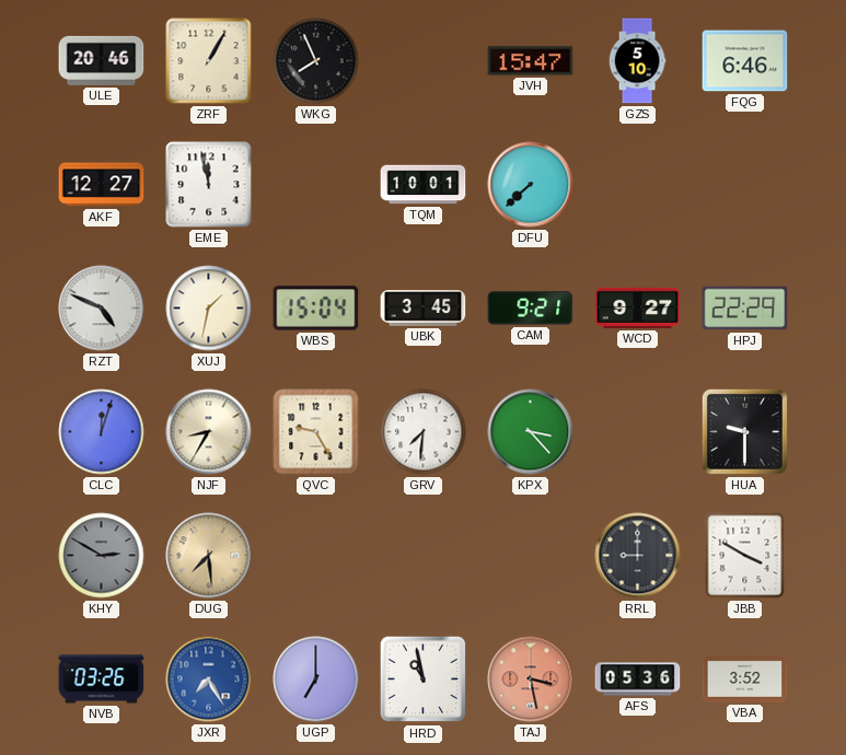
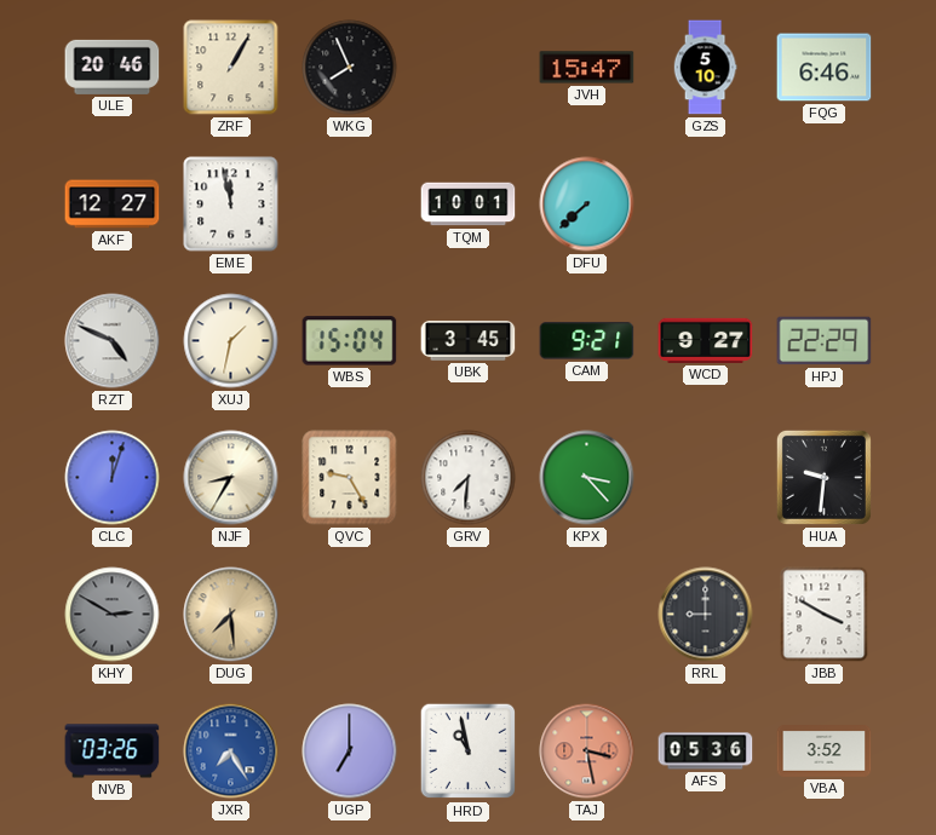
HUA: 9:30 -> 9:31
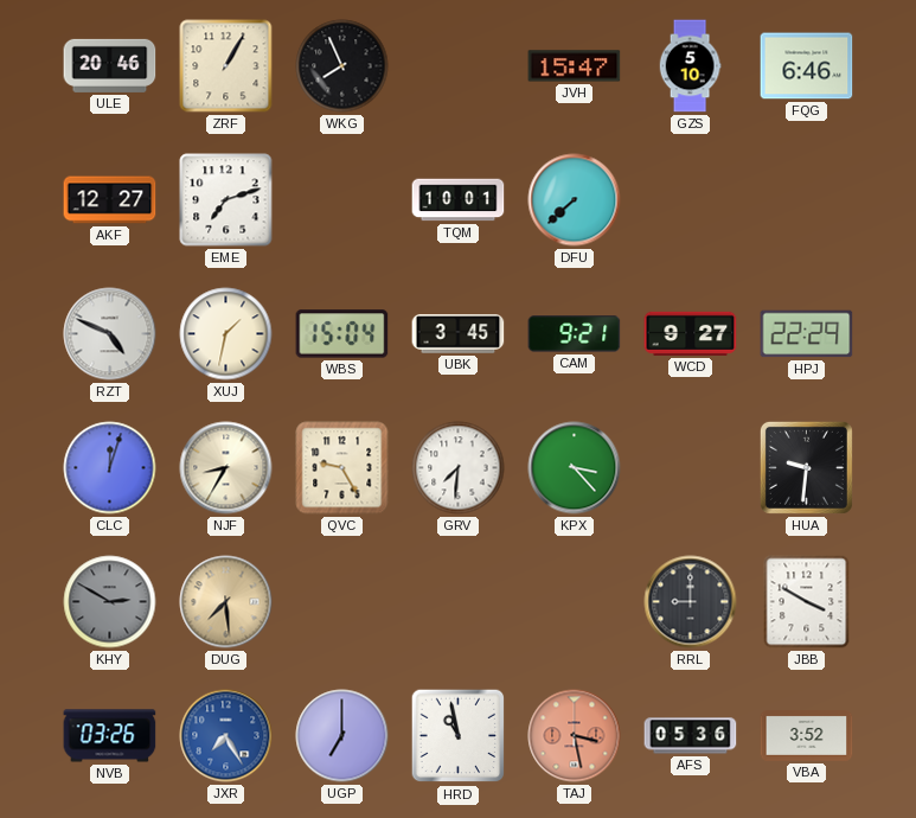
EME: 11:58 -> 7:12
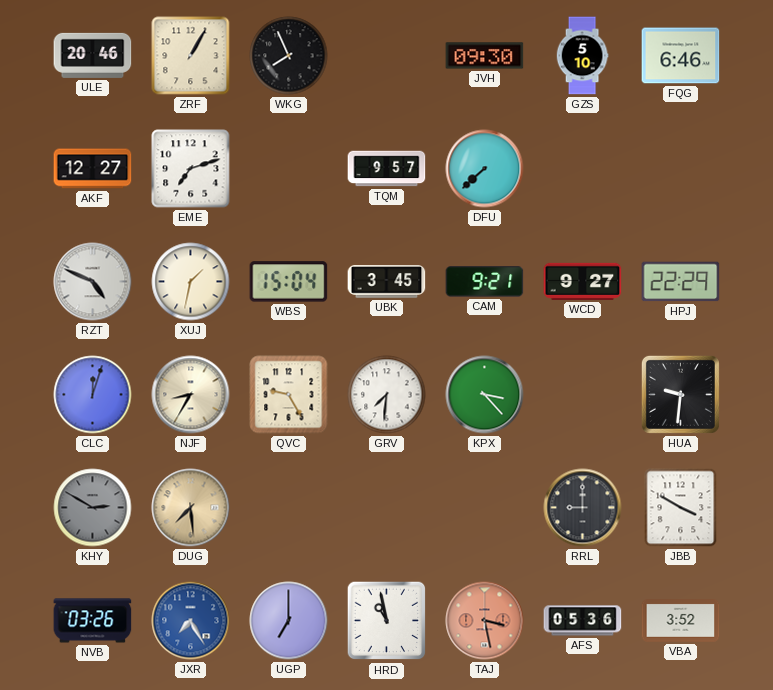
JVH: 15:47 -> 09:30
TQM: 10:01 -> 9:57
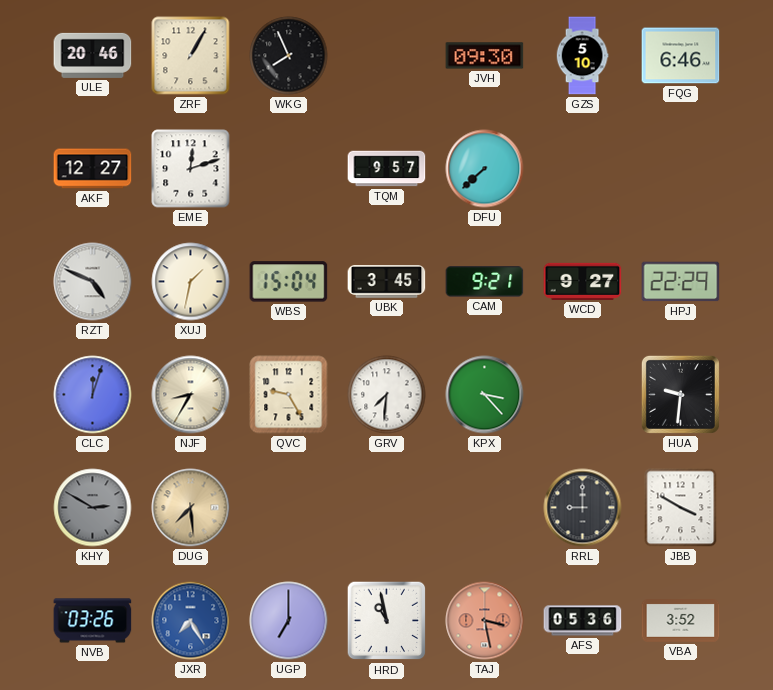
EME: 7:12 -> 12:12
